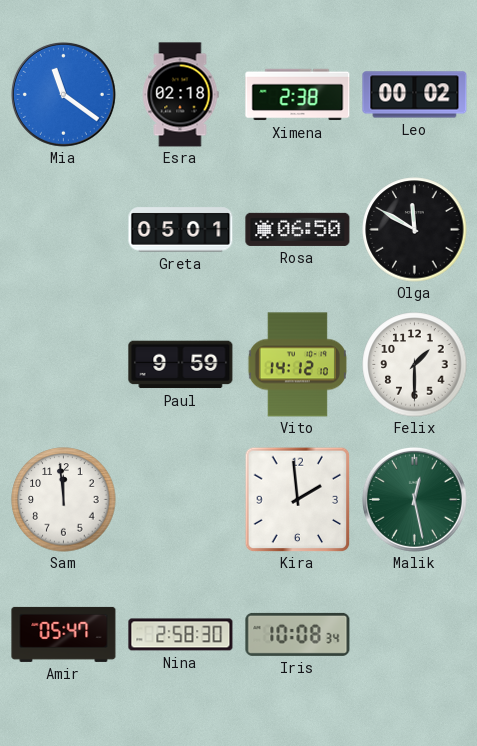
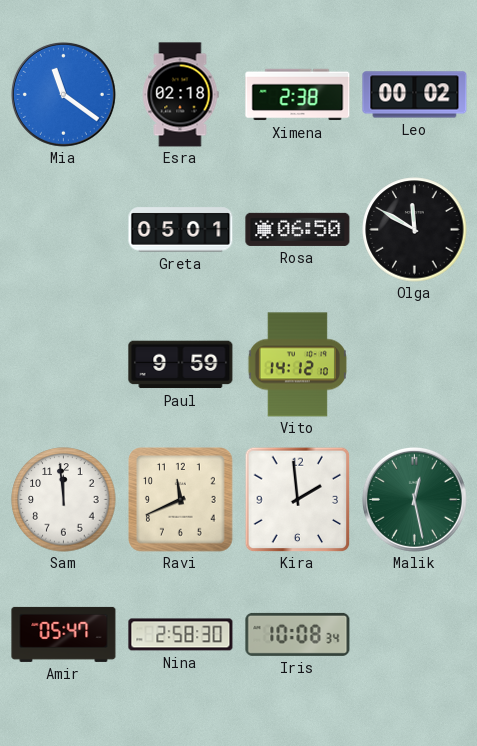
Felix: 1:30 -> none
Ravi: none -> 11:41
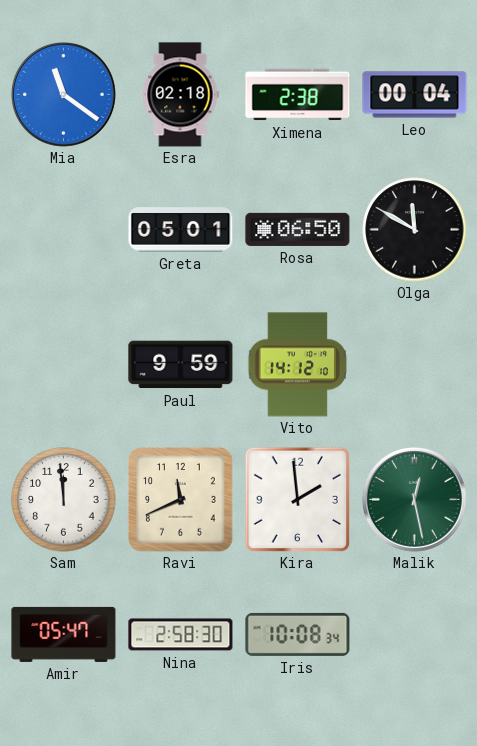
Leo: 00:02 -> 00:04
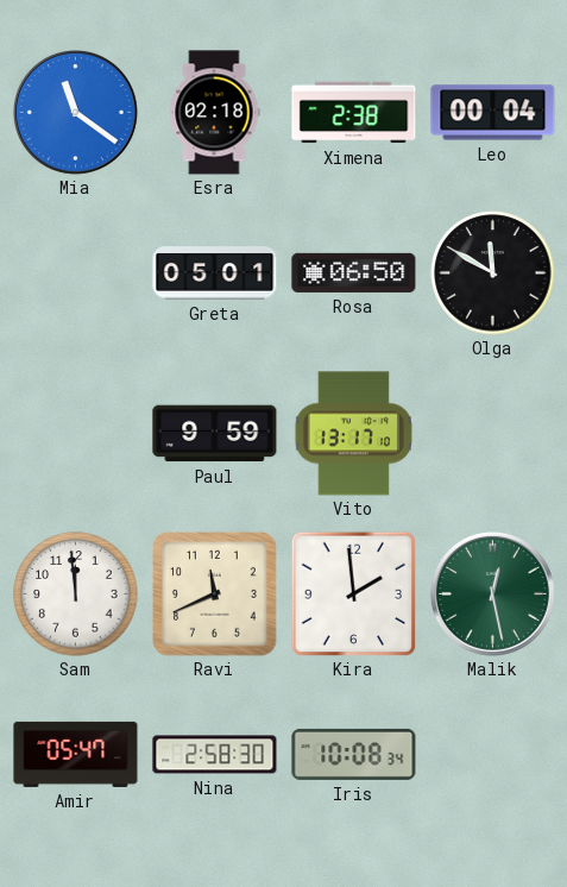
Vito: 14:12 -> 13:17
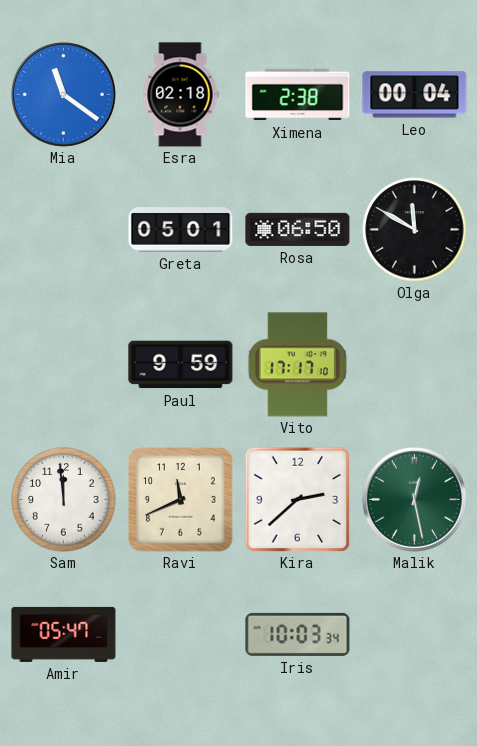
Vito: 13:17 -> 17:17
Kira: 1:59 -> 2:38
Nina: 2:58 -> none
Iris: 10:08 -> 10:03
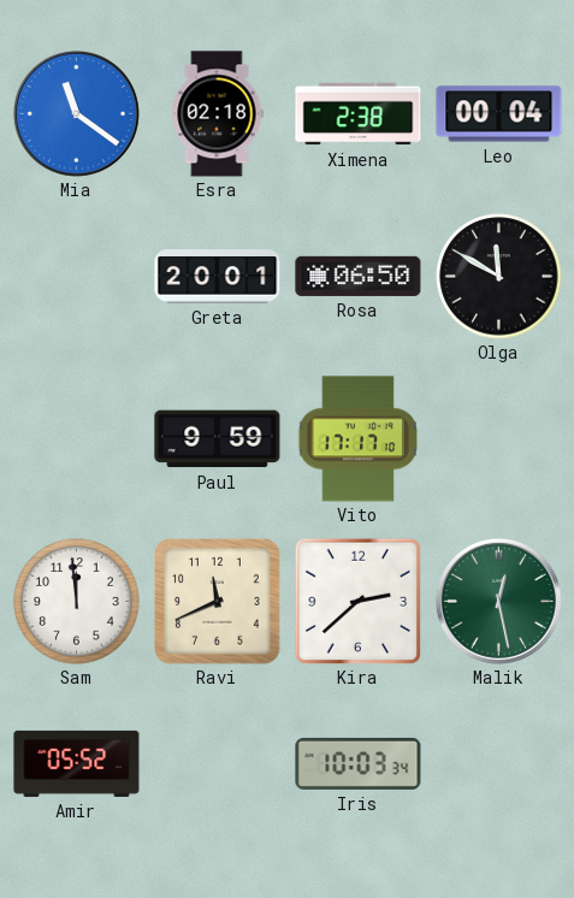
Greta: 05:01 -> 20:01
Amir: 05:47 -> 05:52
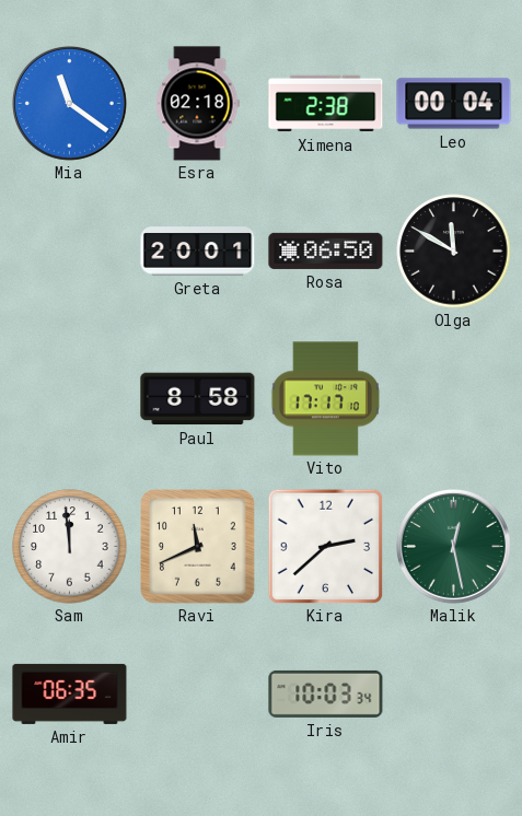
Paul: 9:59 -> 8:58
Amir: 05:52 -> 06:35
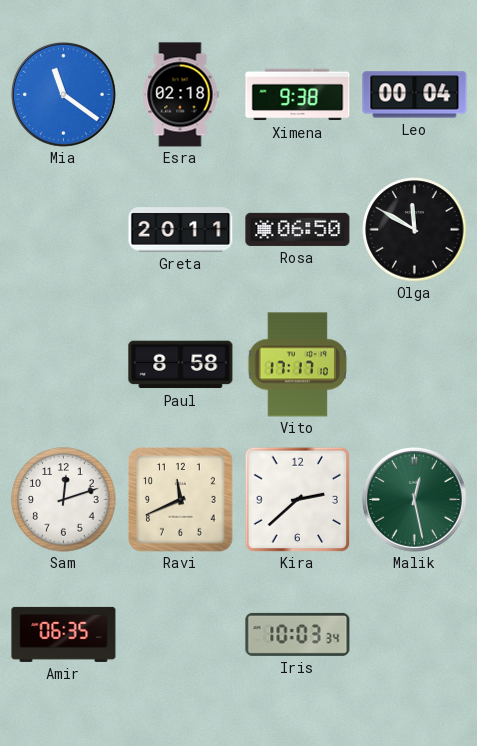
Ximena: 2:38 -> 9:38
Greta: 20:01 -> 20:11
Sam: 11:59 -> 12:12
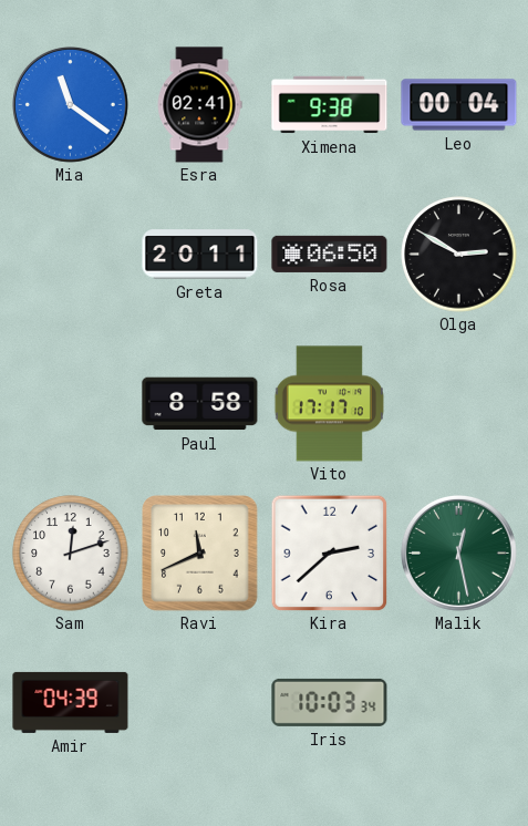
Esra: 02:18 -> 02:41
Olga: 11:50 -> 2:50
Amir: 06:35 -> 04:39
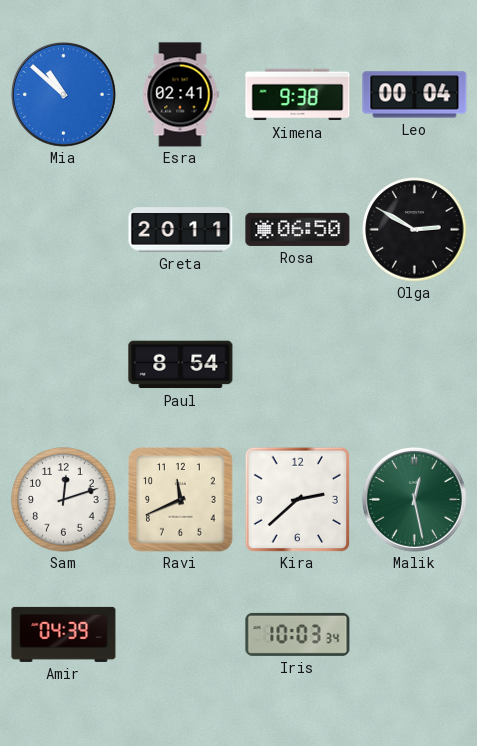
Mia: 11:21 -> 10:52
Paul: 8:58 -> 8:54
Vito: 17:17 -> none
